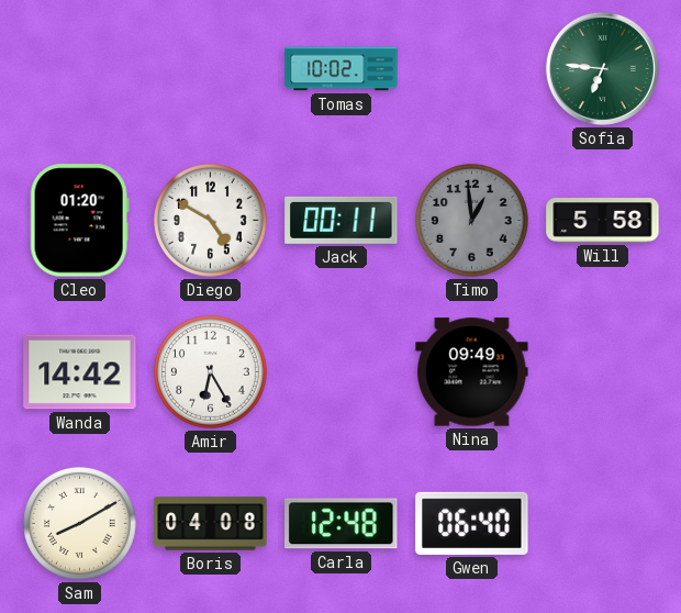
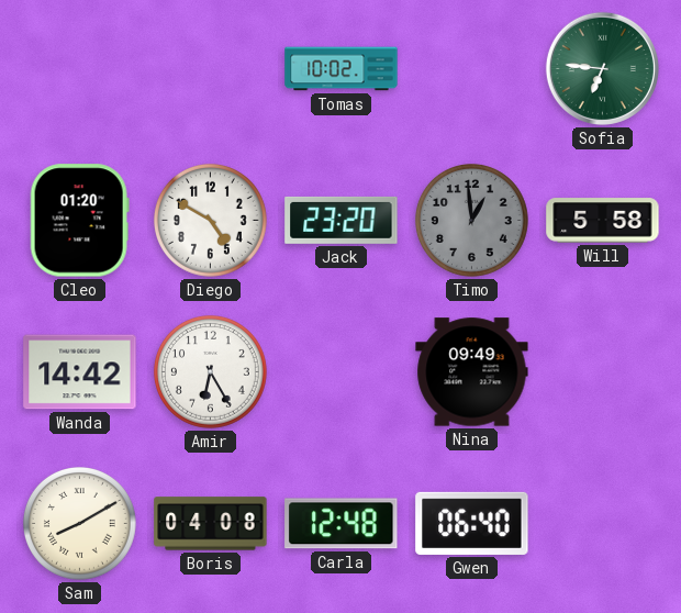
Jack: 00:11 -> 23:20
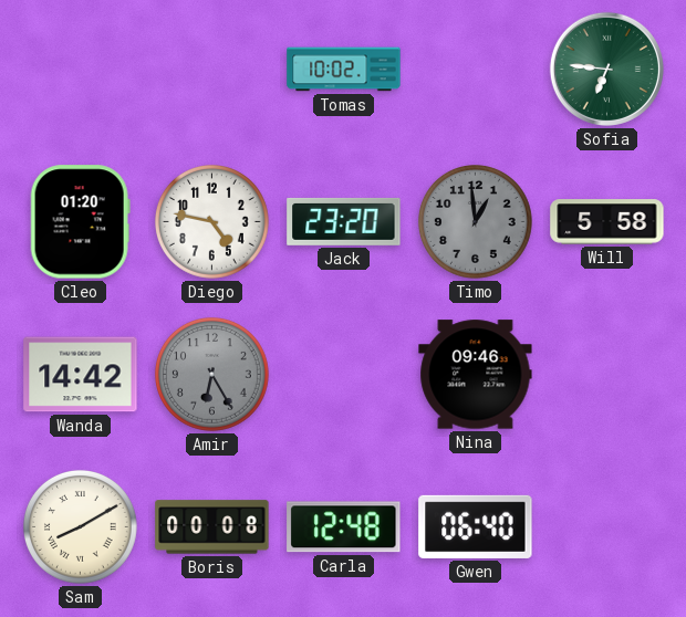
Diego: 4:50 -> 4:47
Amir dial: white -> grey
Nina: 09:49 -> 09:46
Boris: 04:08 -> 00:08
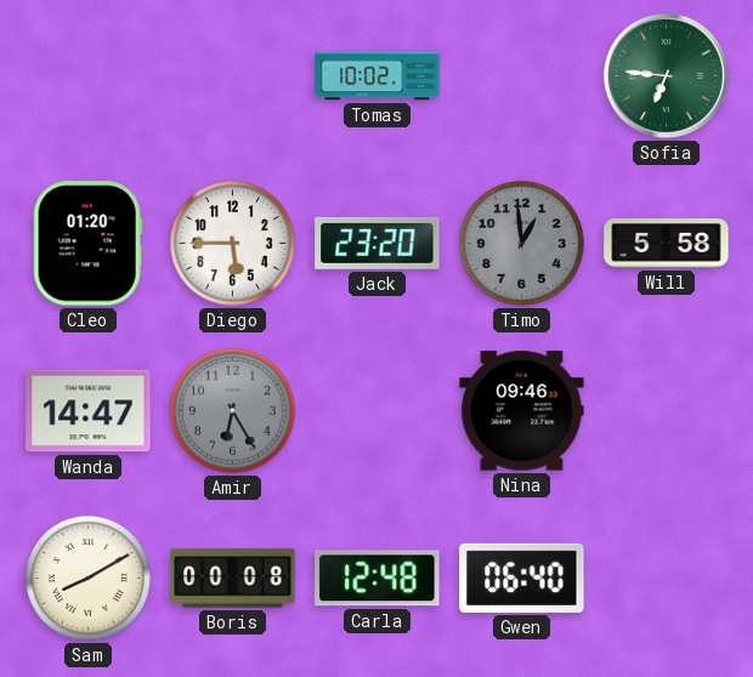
Diego: 4:47 -> 5:45
Wanda: 14:42 -> 14:47
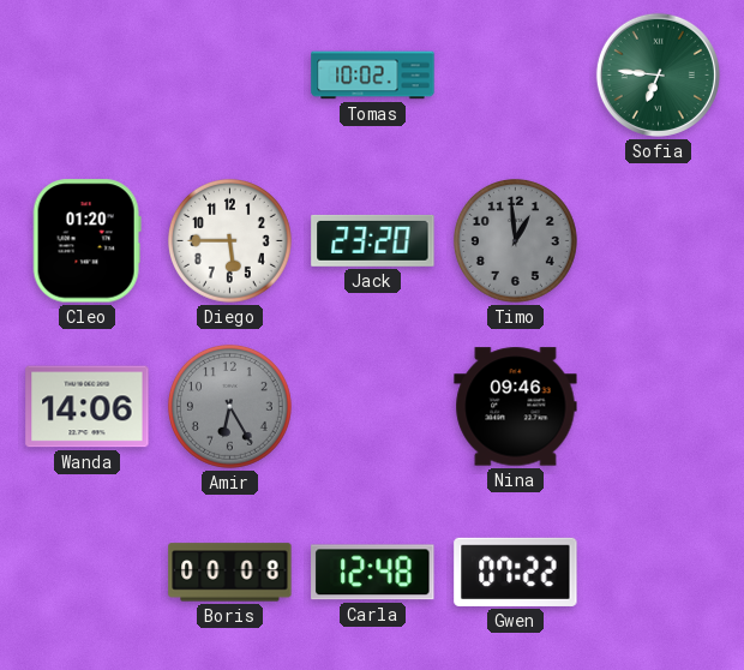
Will: 5:58 -> none
Wanda: 14:47 -> 14:06
Sam: 8:10 -> none
Gwen: 06:40 -> 07:22
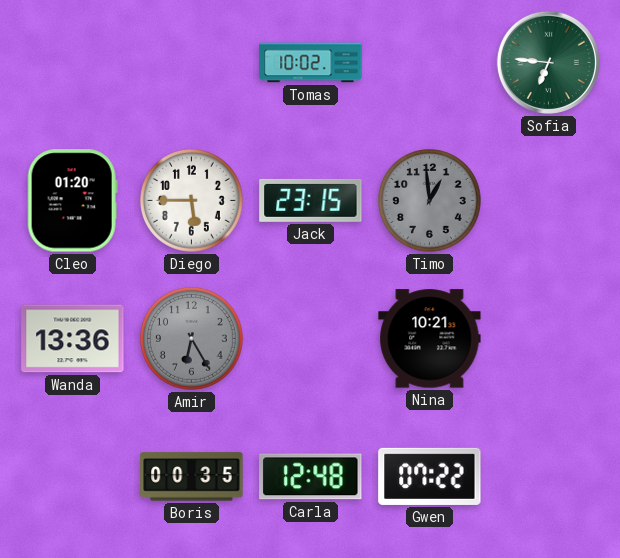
Jack: 23:20 -> 23:15
Wanda: 14:06 -> 13:36
Nina: 09:46 -> 10:21
Boris: 00:08 -> 00:35
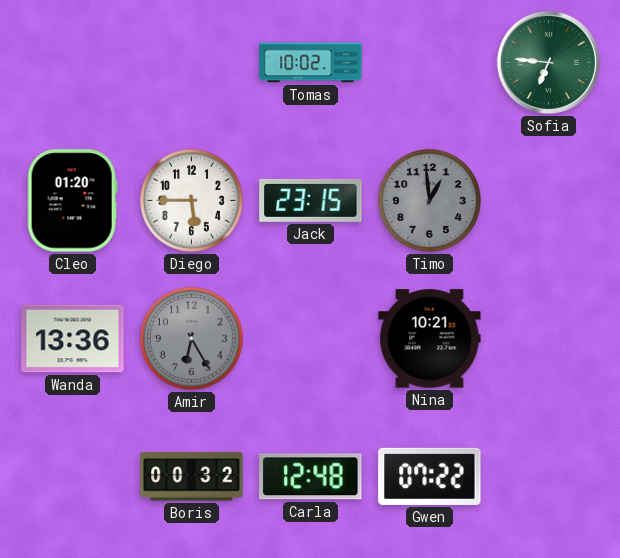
Boris: 00:35 -> 00:32
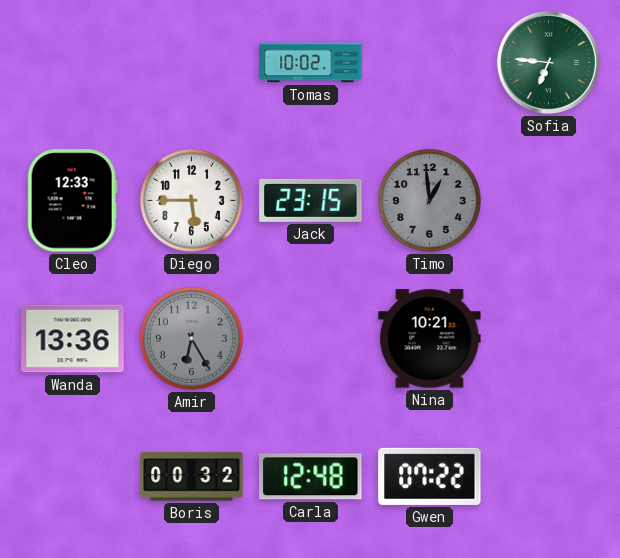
Cleo: 01:20 -> 12:33
